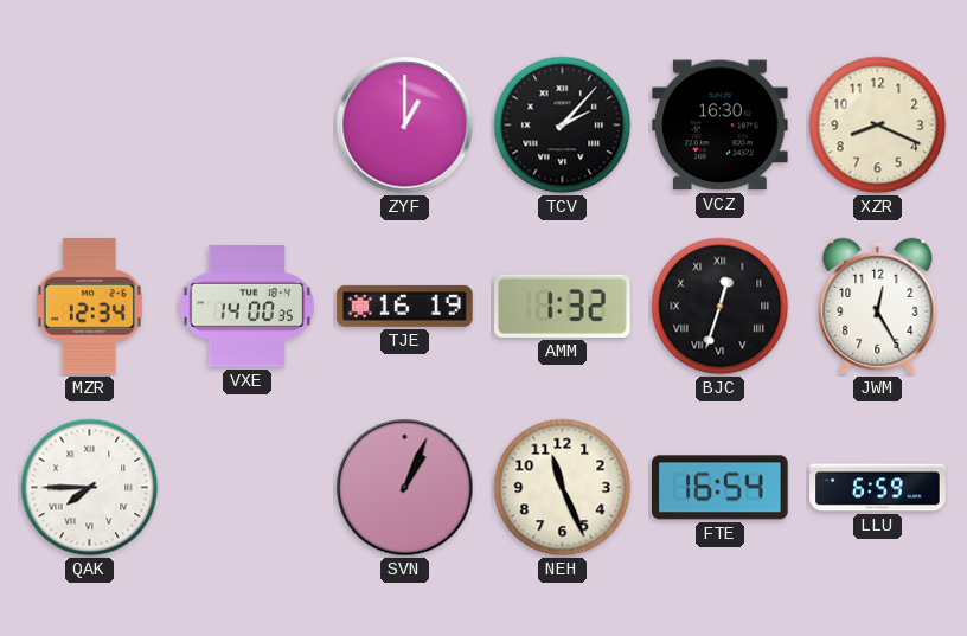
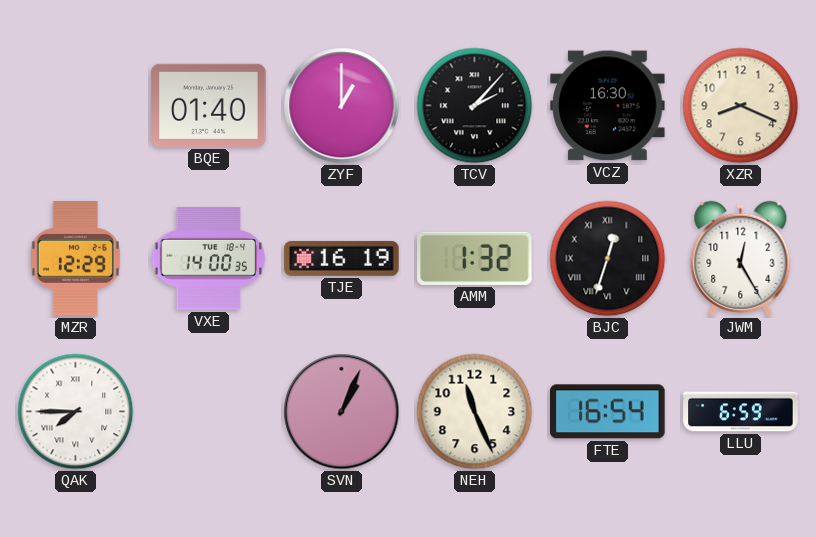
BQE: none -> 01:40
MZR: 12:34 -> 12:29
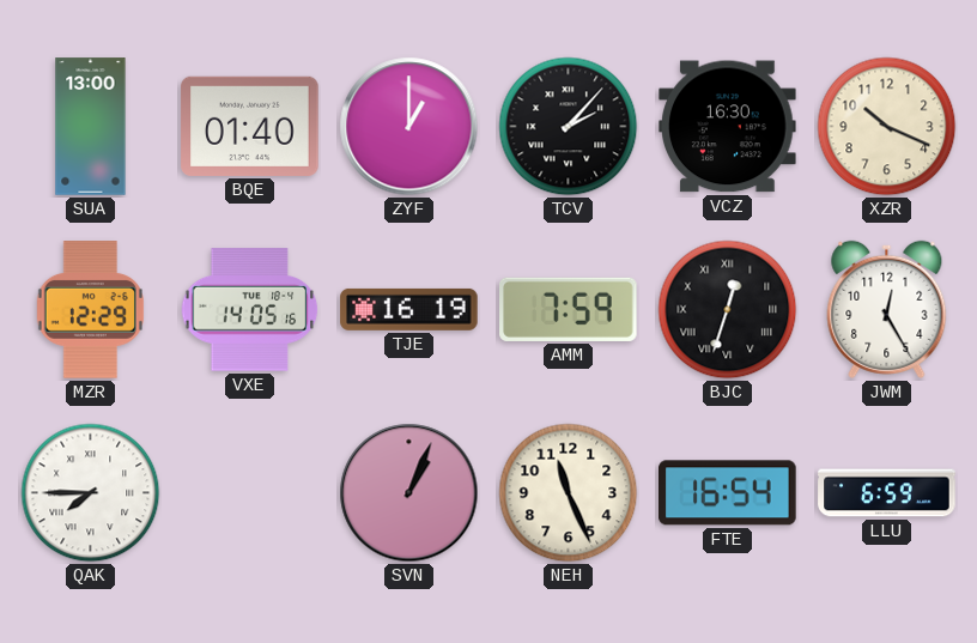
SUA: none -> 13:00
XZR: 8:19 -> 10:19
VXE: 14:00 -> 14:05
AMM: 1:32 -> 7:59
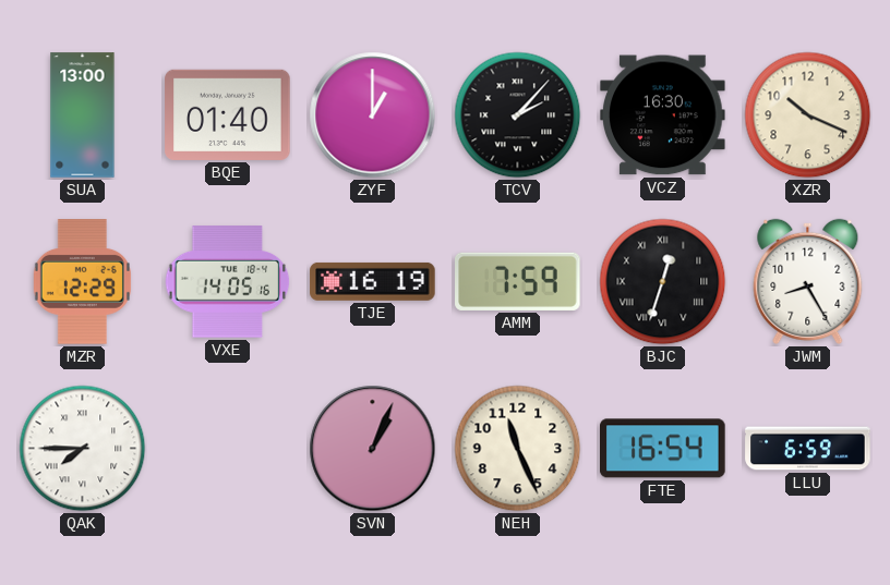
JWM: 12:25 -> 8:25
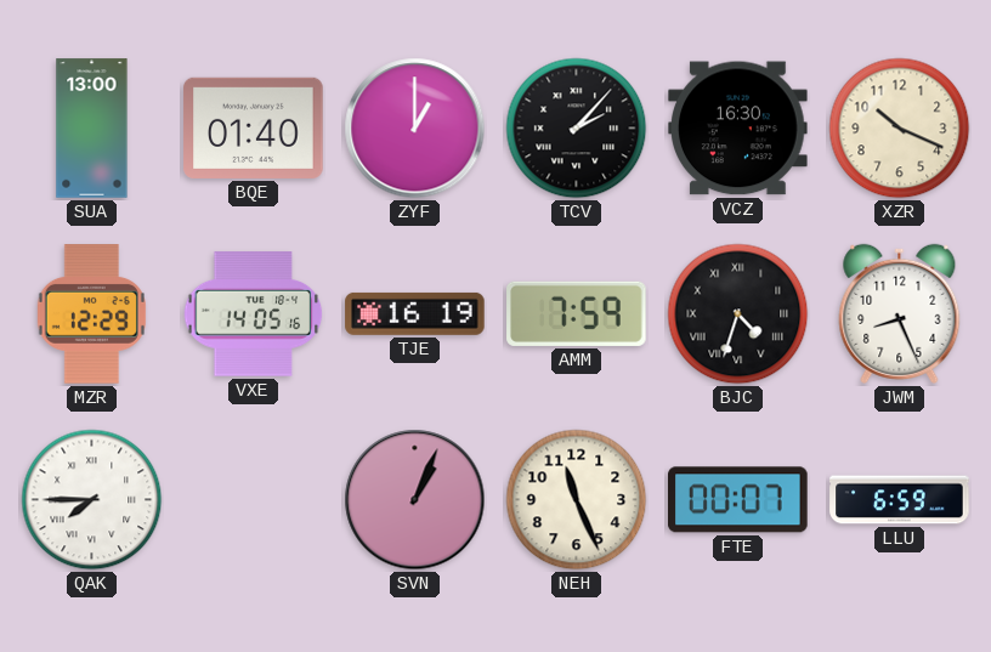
BJC: 12:33 -> 4:33
JWM: 8:25 -> 8:26
FTE: 16:54 -> 00:07
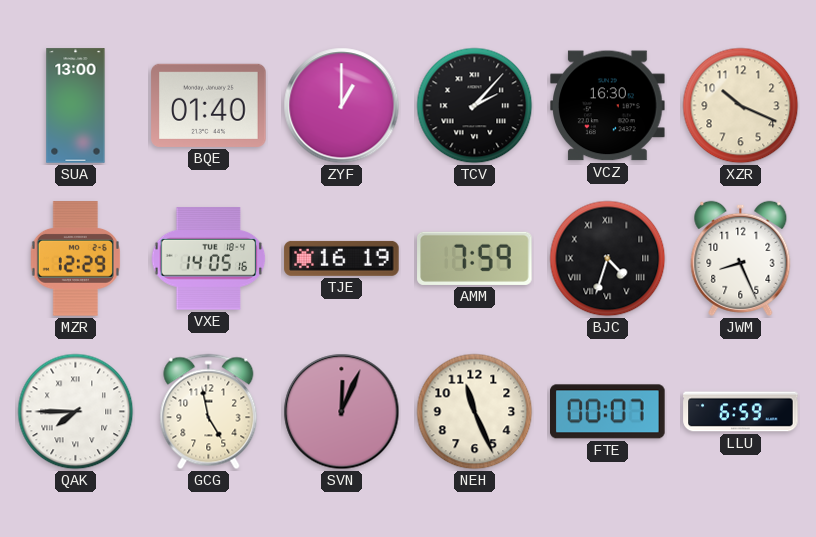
GCG: none -> 4:58
SVN: 1:04 -> 12:04
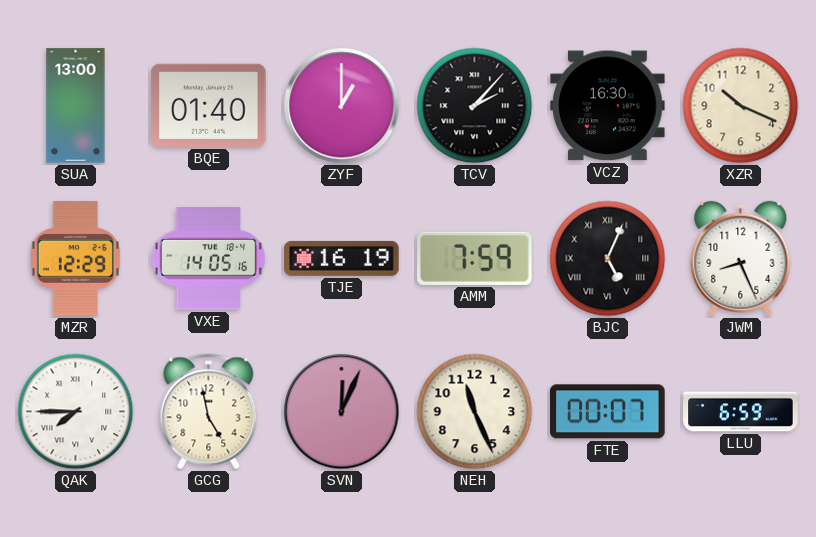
BJC: 4:33 -> 5:04
